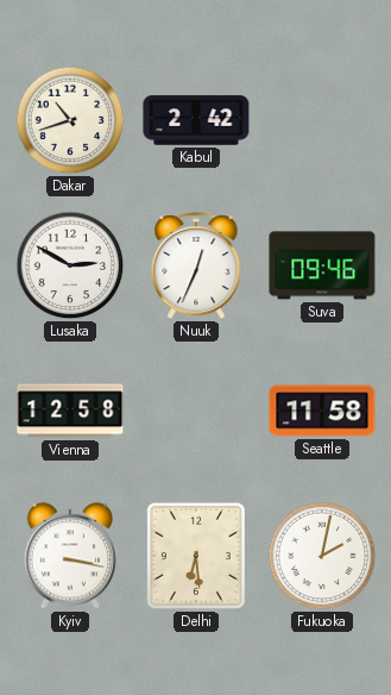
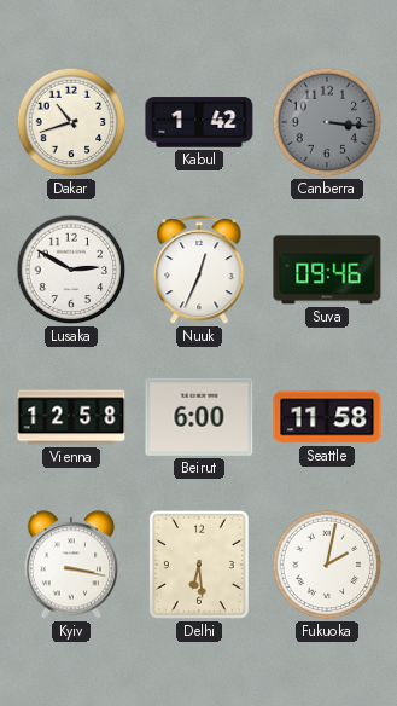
Kabul: 2:42 -> 1:42
Canberra: none -> 3:16
Beirut: none -> 6:00
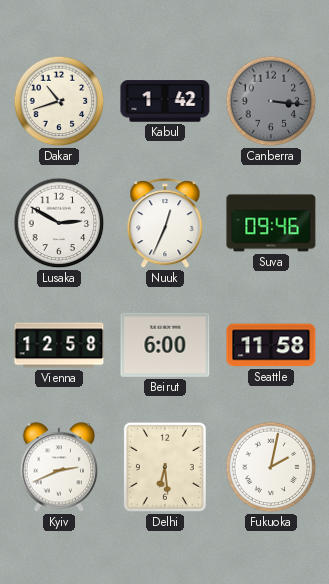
Kyiv: 3:17 -> 2:41
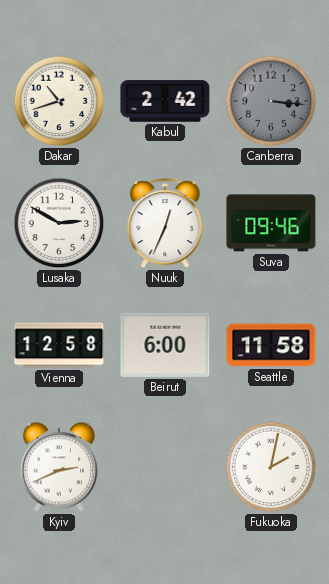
Kabul: 1:42 -> 2:42
Delhi: 6:29 -> none
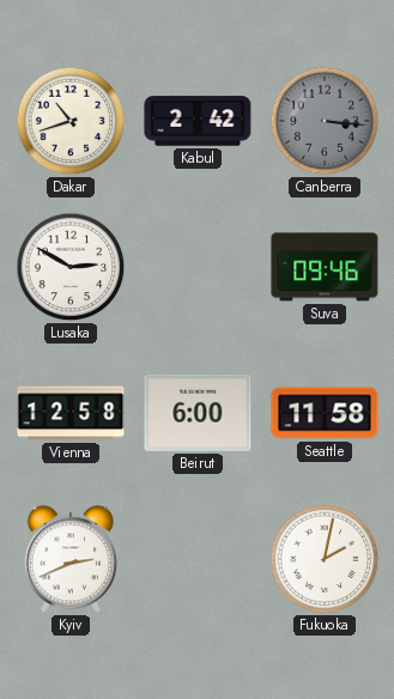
Nuuk: 12:34 -> none
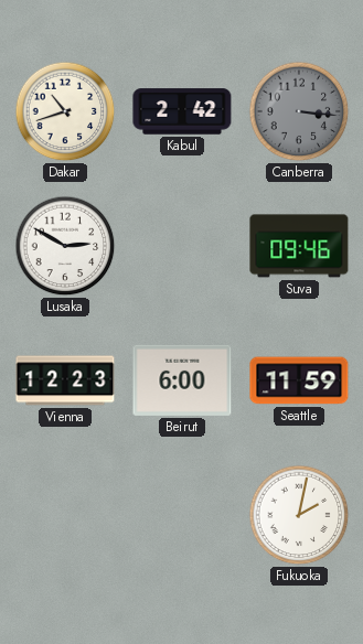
Vienna: 12:58 -> 12:23
Seattle: 11:58 -> 11:59
Kyiv: 2:41 -> none
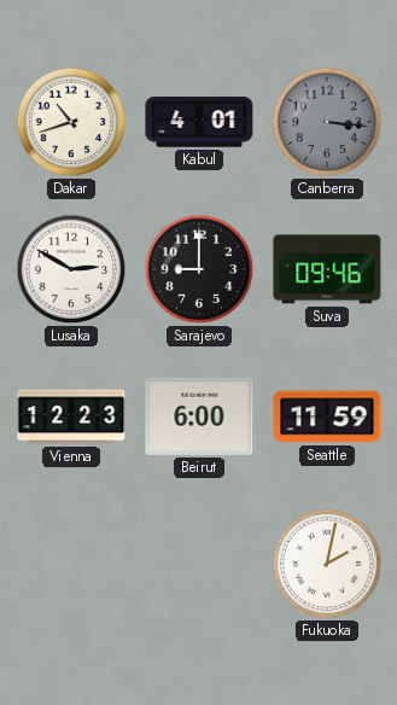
Kabul: 2:42 -> 4:01
Sarajevo: none -> 9:00
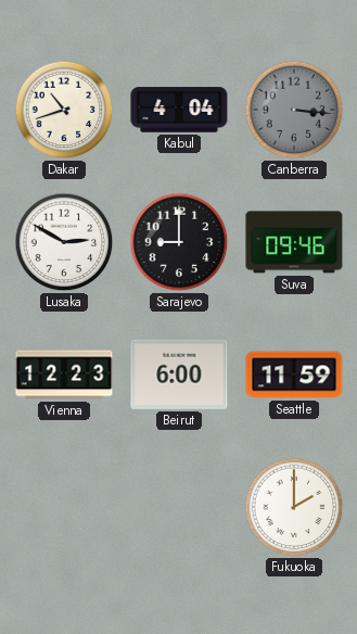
Kabul: 4:01 -> 4:04
Fukuoka: 2:02 -> 2:00
